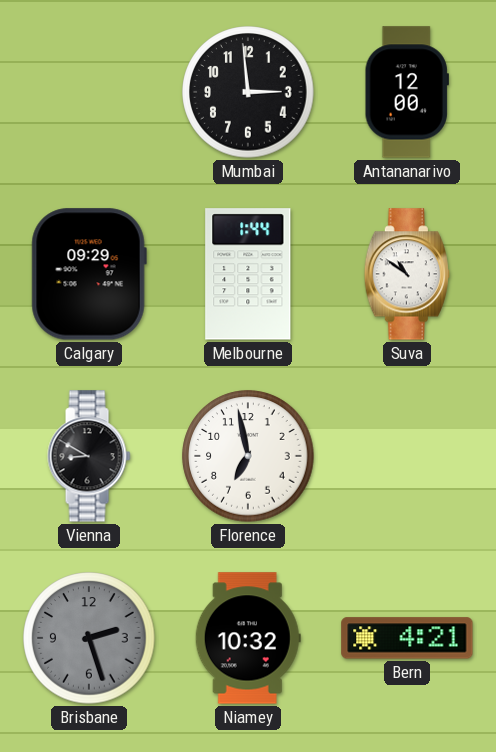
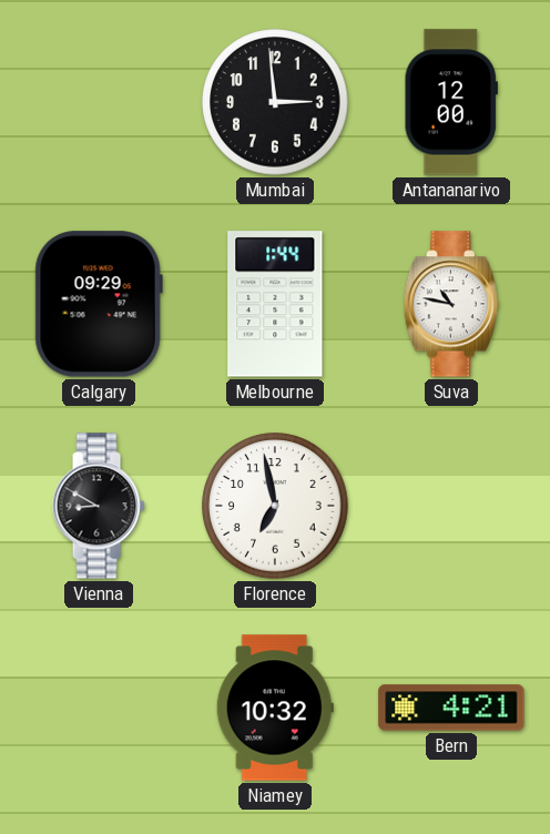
Suva: 10:51 -> 10:47
Brisbane: 2:27 -> none
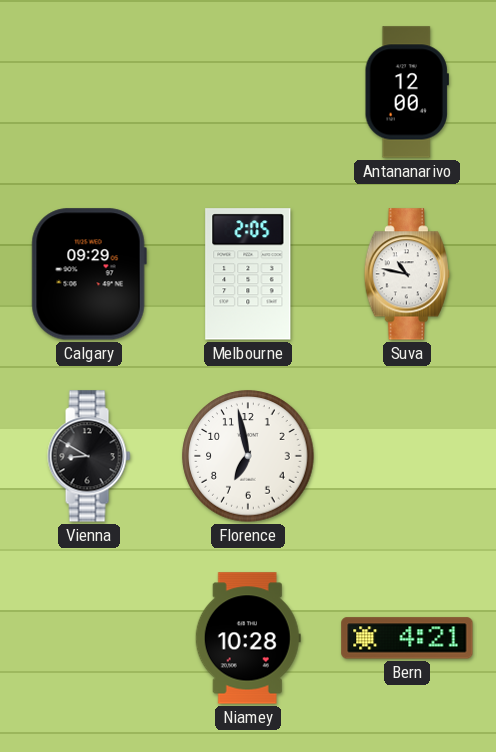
Mumbai: 2:59 -> none
Melbourne: 1:44 -> 2:05
Niamey: 10:32 -> 10:28
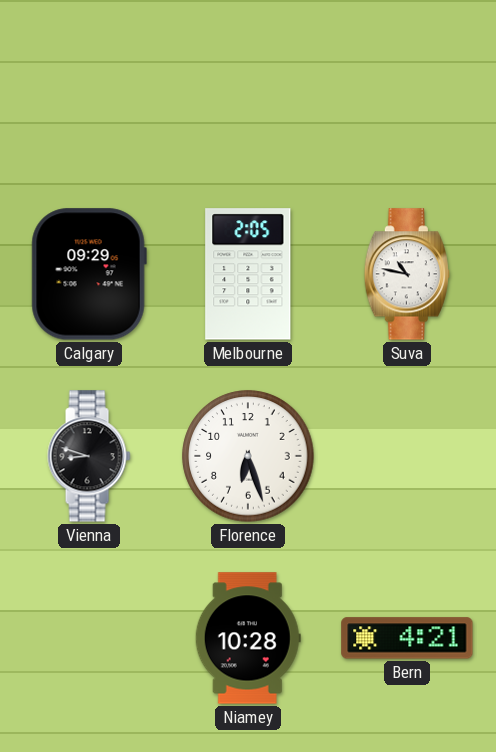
Antananarivo: 12:00 -> none
Vienna: 8:50 -> 8:48
Florence: 6:58 -> 6:27
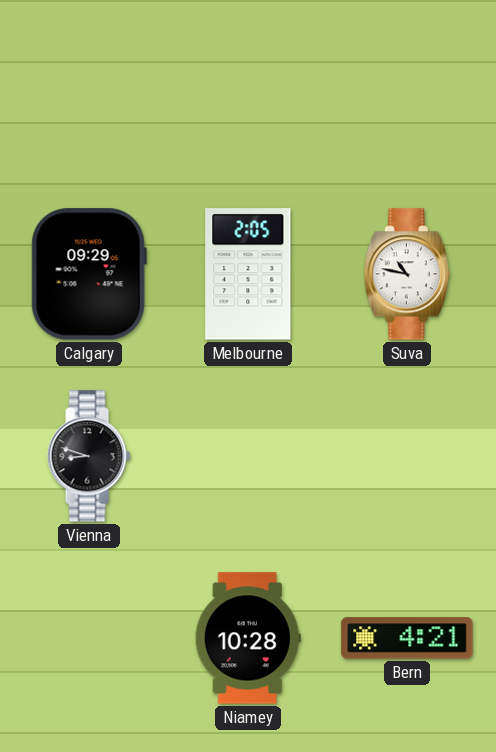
Florence: 6:27 -> none
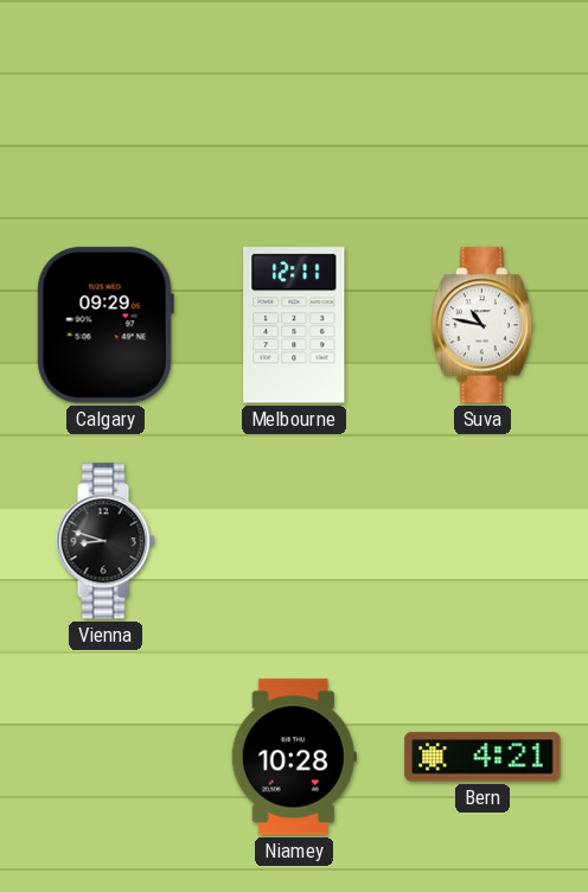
Melbourne: 2:05 -> 12:11
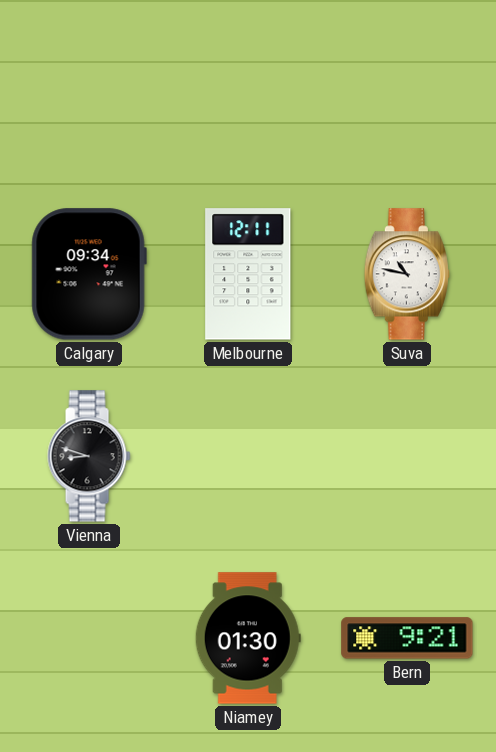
Calgary: 09:29 -> 09:34
Niamey: 10:28 -> 01:30
Bern: 4:21 -> 9:21
